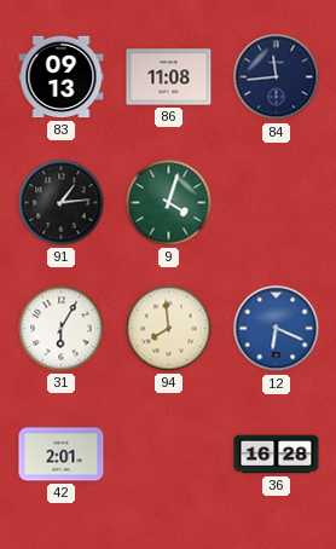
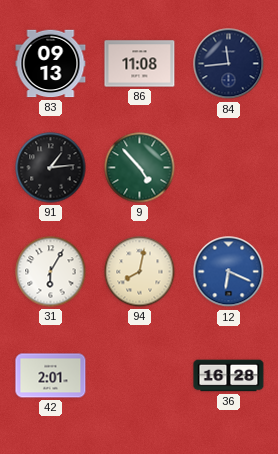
9: 4:03 -> 4:53
94: 7:59 -> 8:02
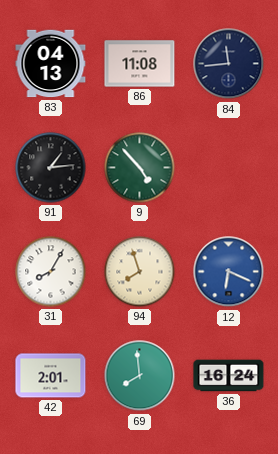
83: 09:13 -> 04:13
31: 6:05 -> 8:05
94: 8:02 -> 7:57
69: none -> 7:59
36: 16:28 -> 16:24
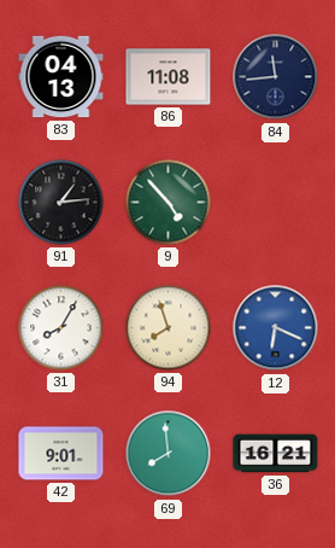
42: 2:01 -> 9:01
36: 16:24 -> 16:21
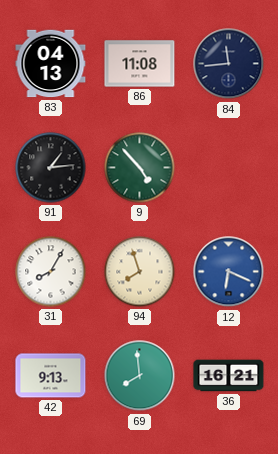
42: 9:01 -> 9:13
